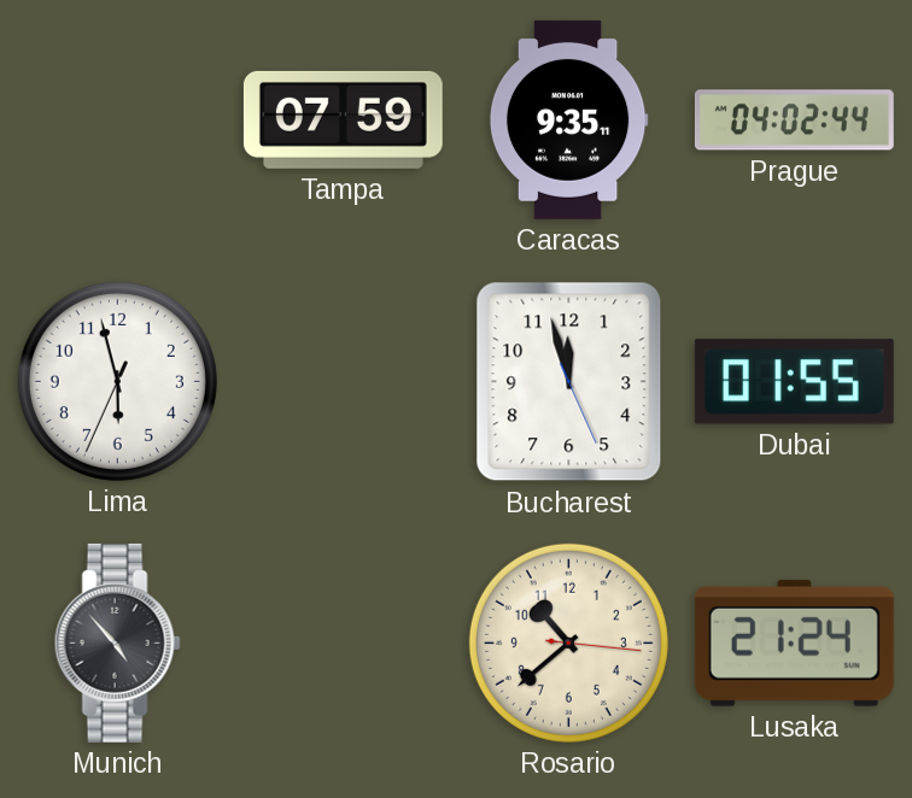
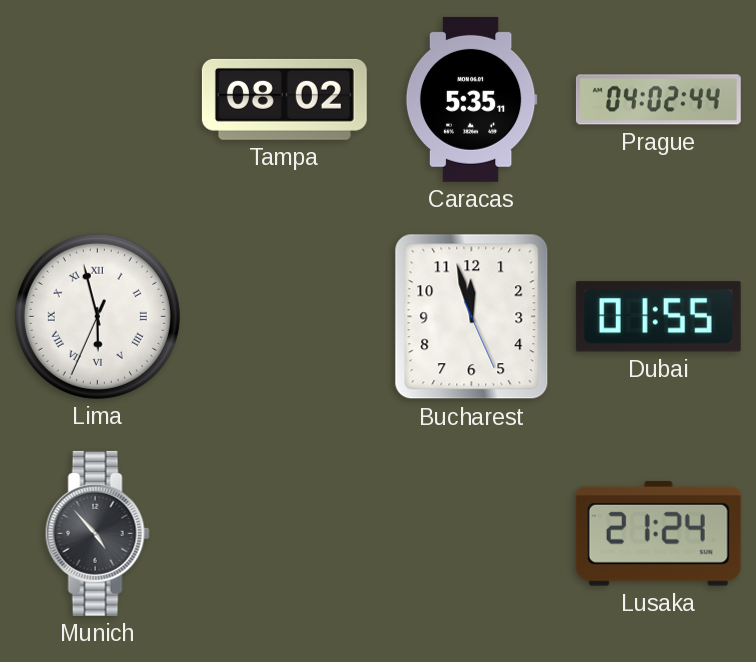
Tampa: 07:59 -> 08:02
Caracas: 9:35 -> 5:35
Lima numerals: Arabic -> Roman
Rosario: 10:38 -> none
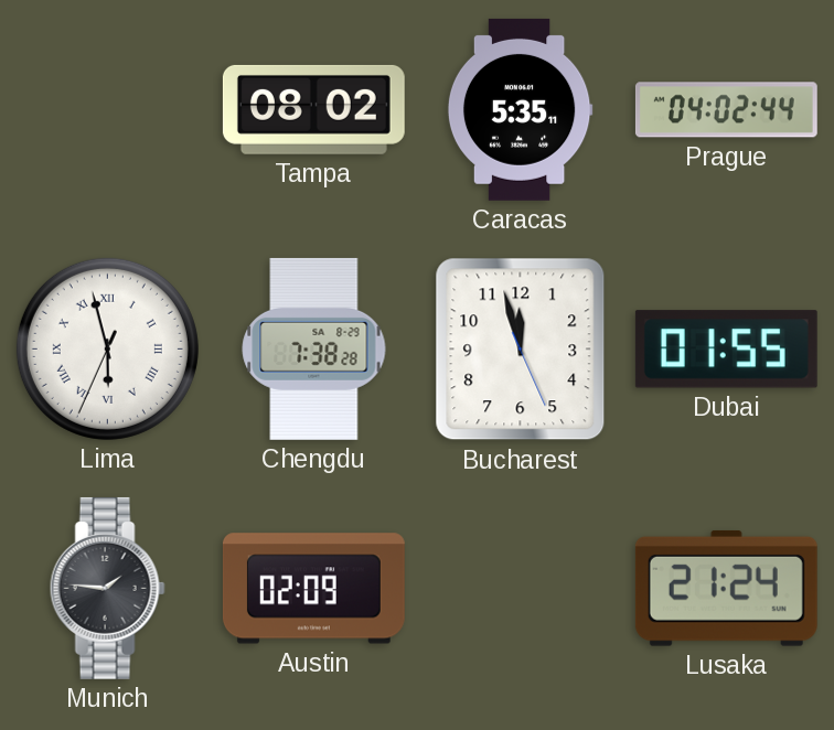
Chengdu: none -> 7:38
Munich: 4:53 -> 1:46
Austin: none -> 02:09
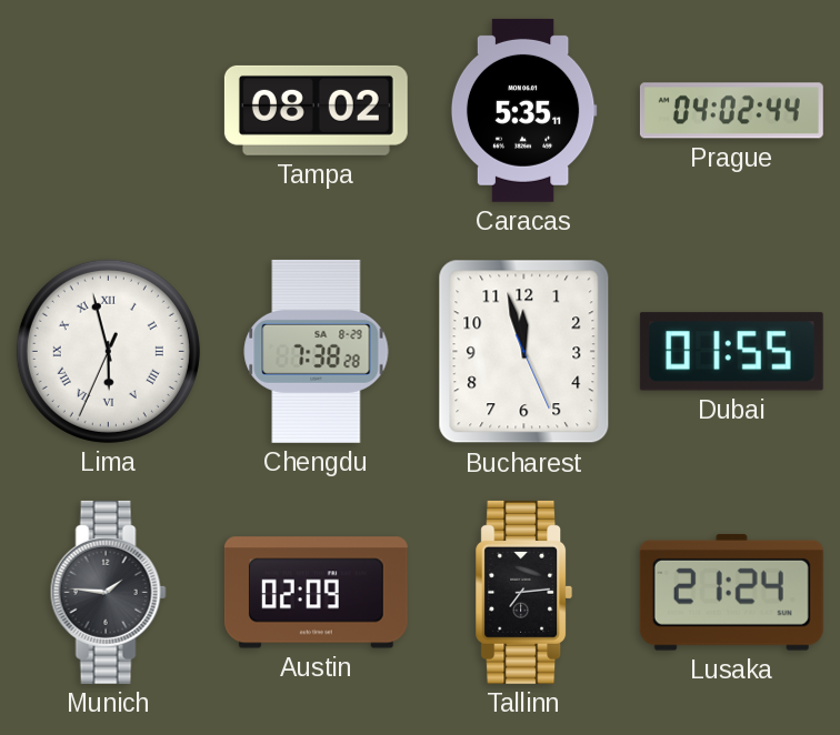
Tallinn: none -> 7:14
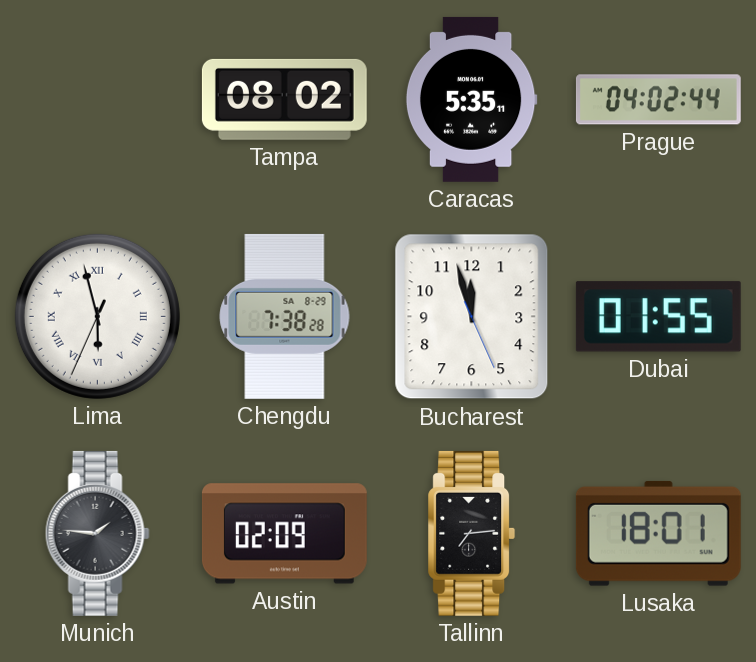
Lusaka: 21:24 -> 18:01
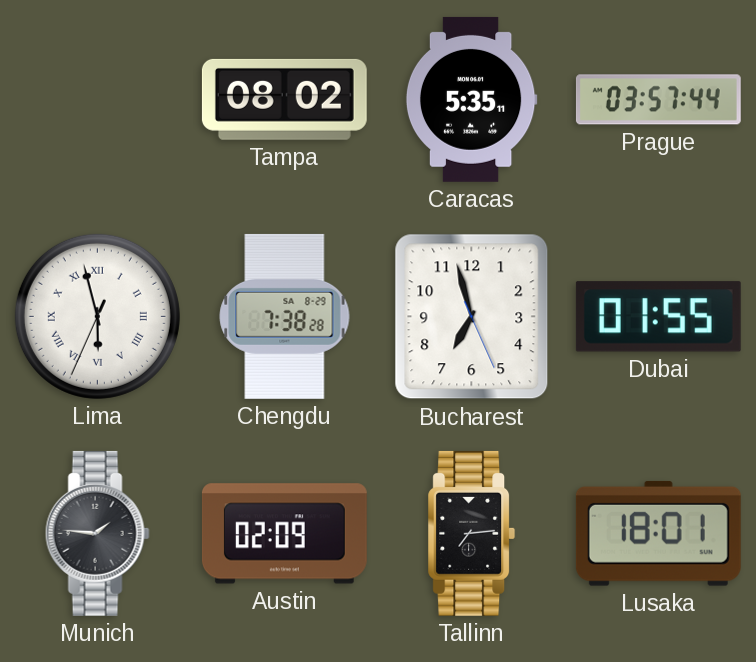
Prague: 04:02 -> 03:57
Bucharest: 11:57 -> 6:57
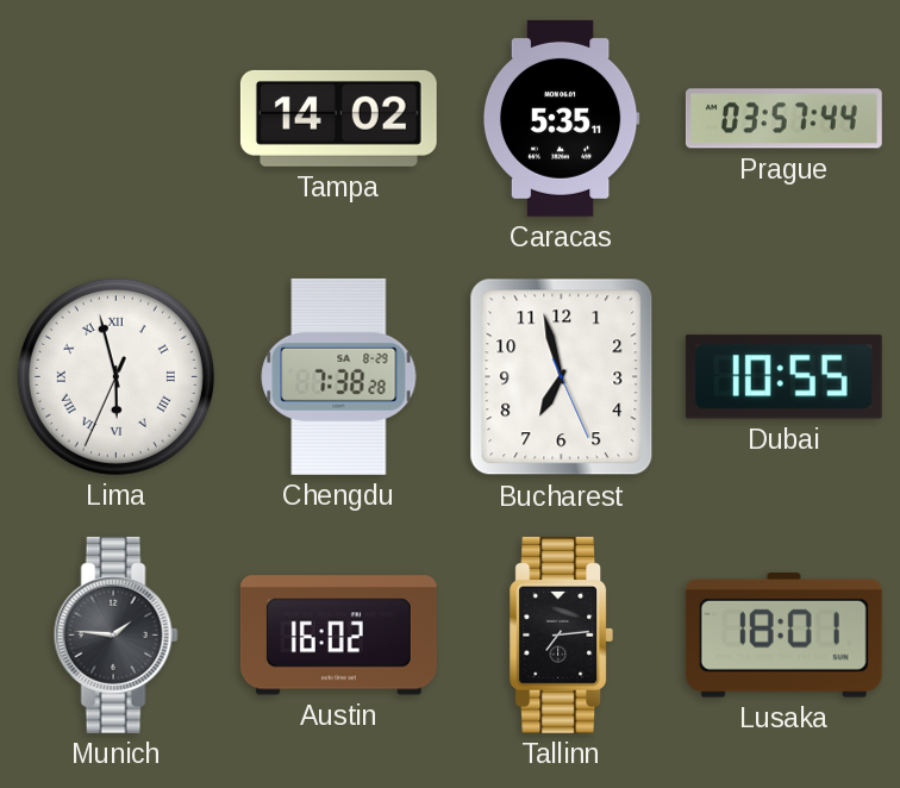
Tampa: 08:02 -> 14:02
Dubai: 01:55 -> 10:55
Austin: 02:09 -> 16:02
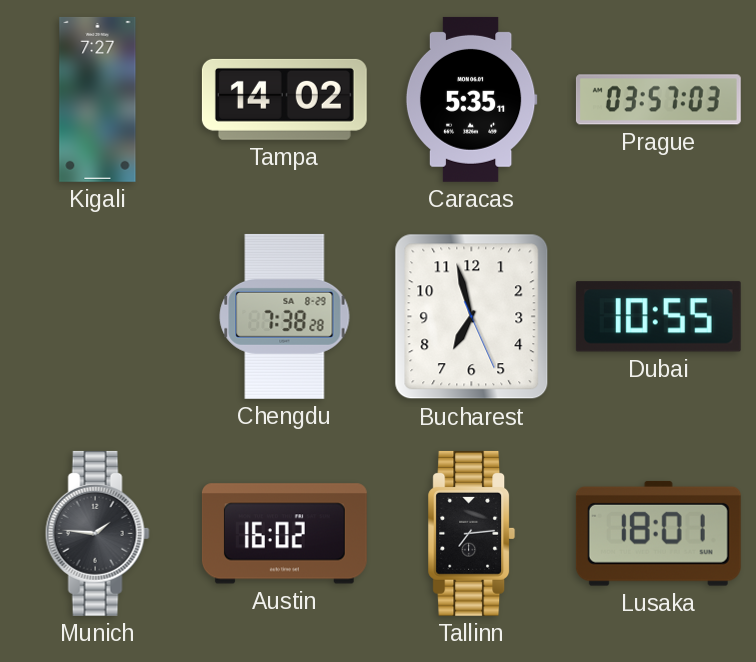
Kigali: none -> 7:27
Prague: 03:57:44 -> 03:57:03
Lima: 5:57 -> none
